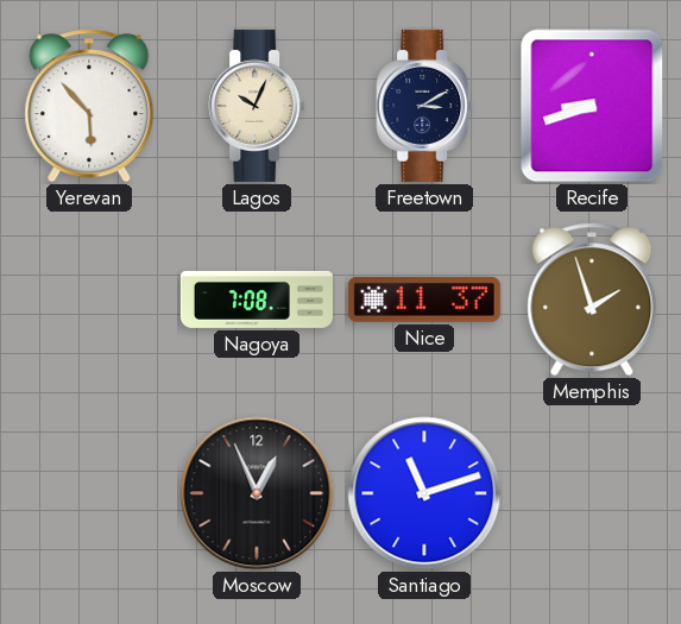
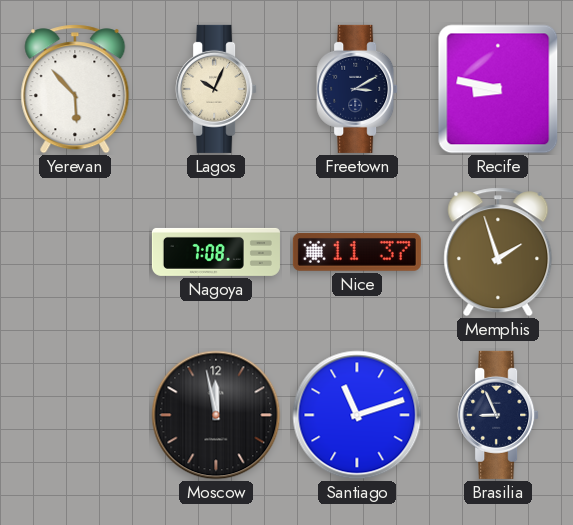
Recife: 8:42 -> 8:47
Moscow: 12:56 -> 11:58
Brasilia: none -> 8:56
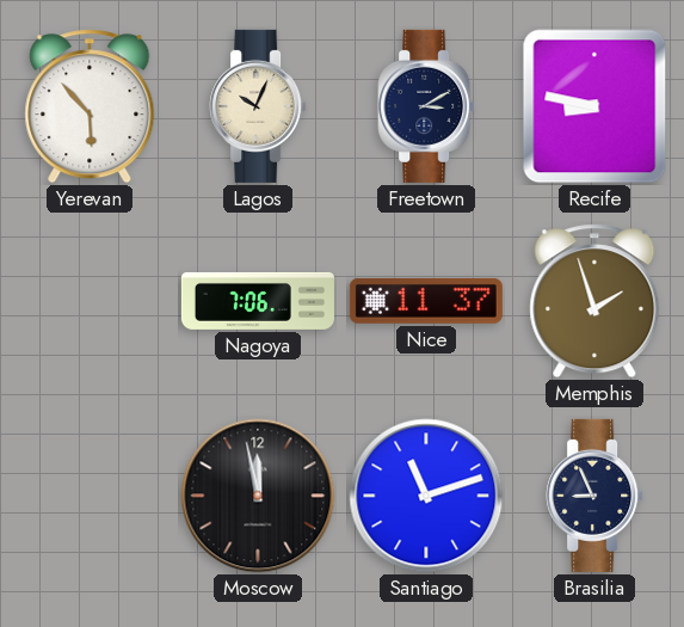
Nagoya: 7:08 -> 7:06
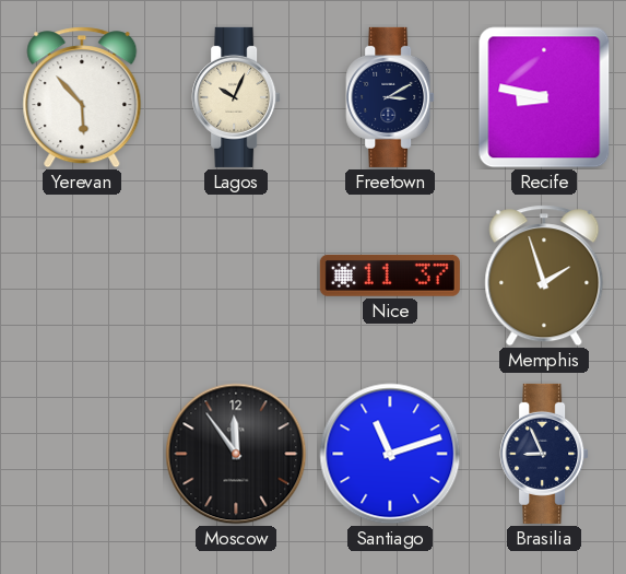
Nagoya: 7:06 -> none
Moscow: 11:58 -> 11:54
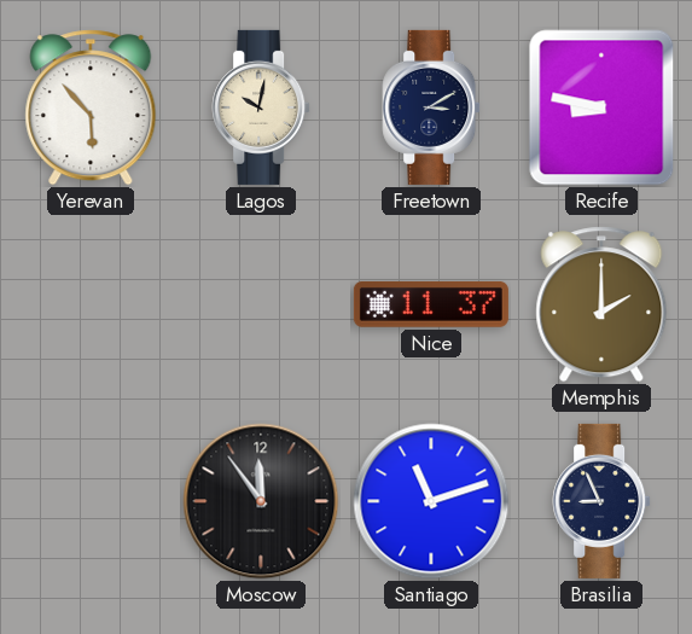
Lagos: 10:04 -> 10:02
Memphis: 1:57 -> 2:00
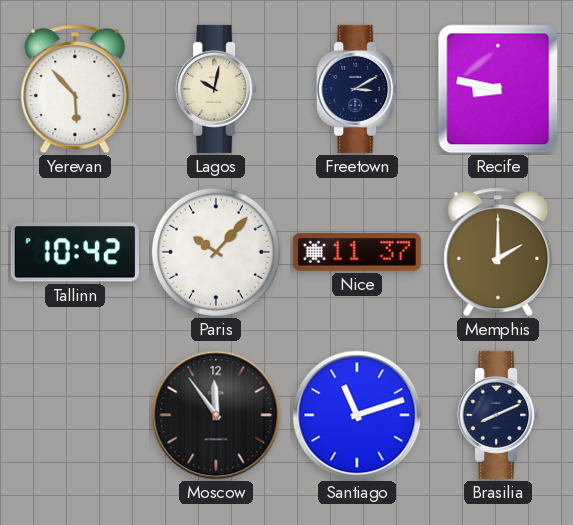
Tallinn: none -> 10:42
Paris: none -> 10:07
Brasilia: 8:56 -> 8:11
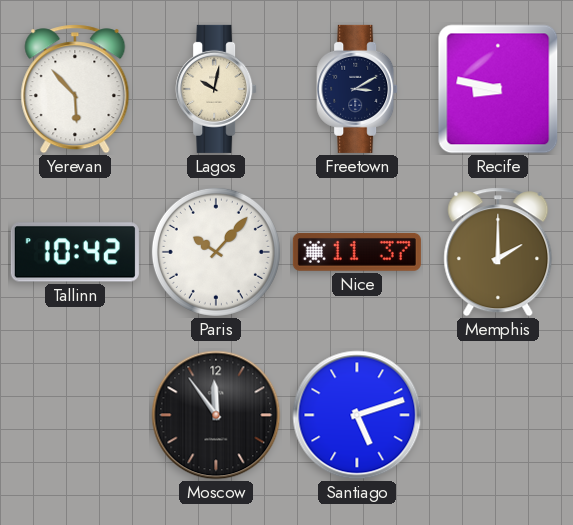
Santiago: 11:12 -> 5:12
Brasilia: 8:11 -> none
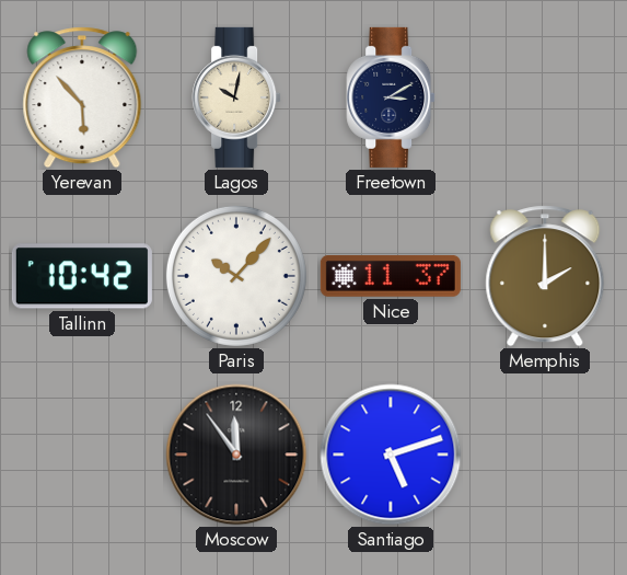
Recife: 8:47 -> none
